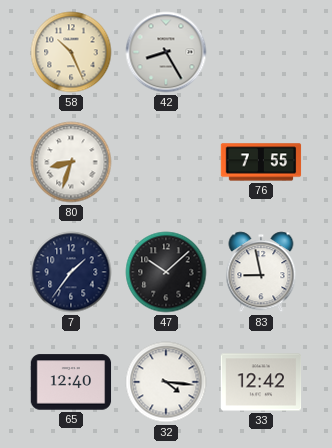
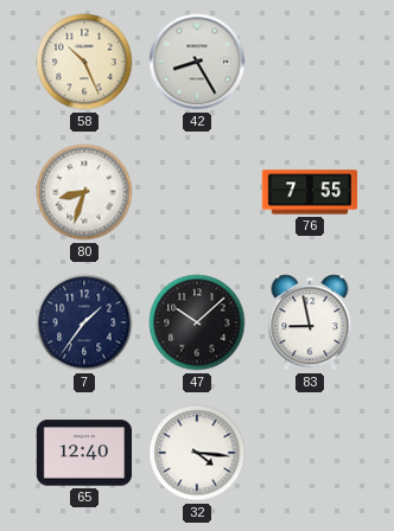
33: 12:42 -> none
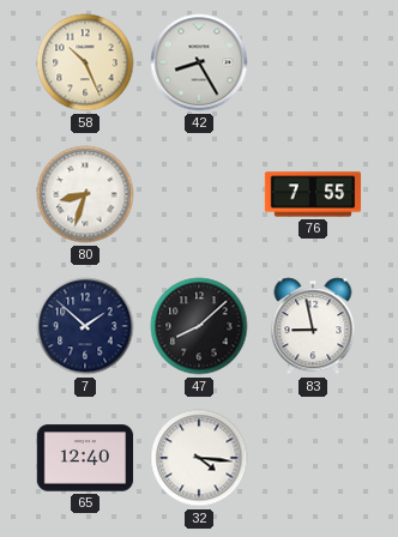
7: 1:36 -> 1:52
47: 10:08 -> 8:08
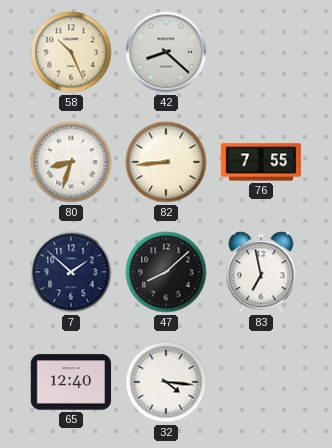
42: 8:25 -> 8:22
82: none -> 8:44
83: 8:58 -> 6:58
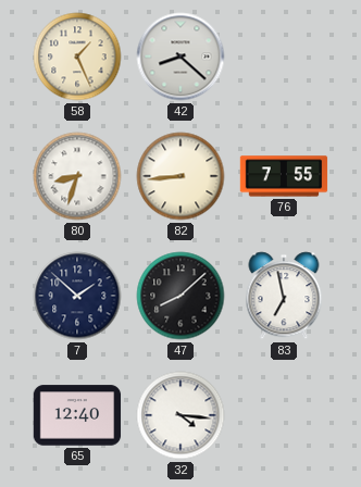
58: 10:26 -> 1:26
